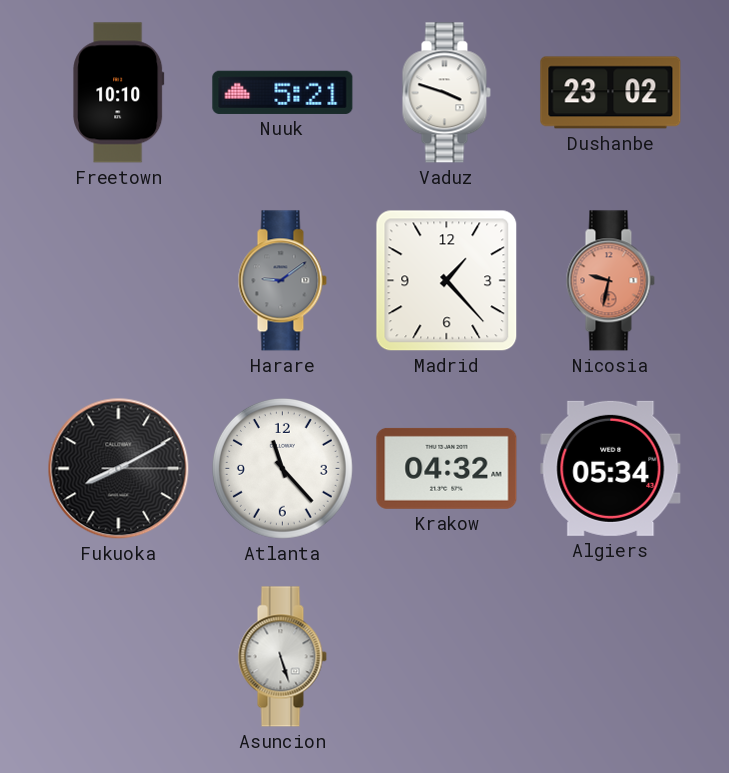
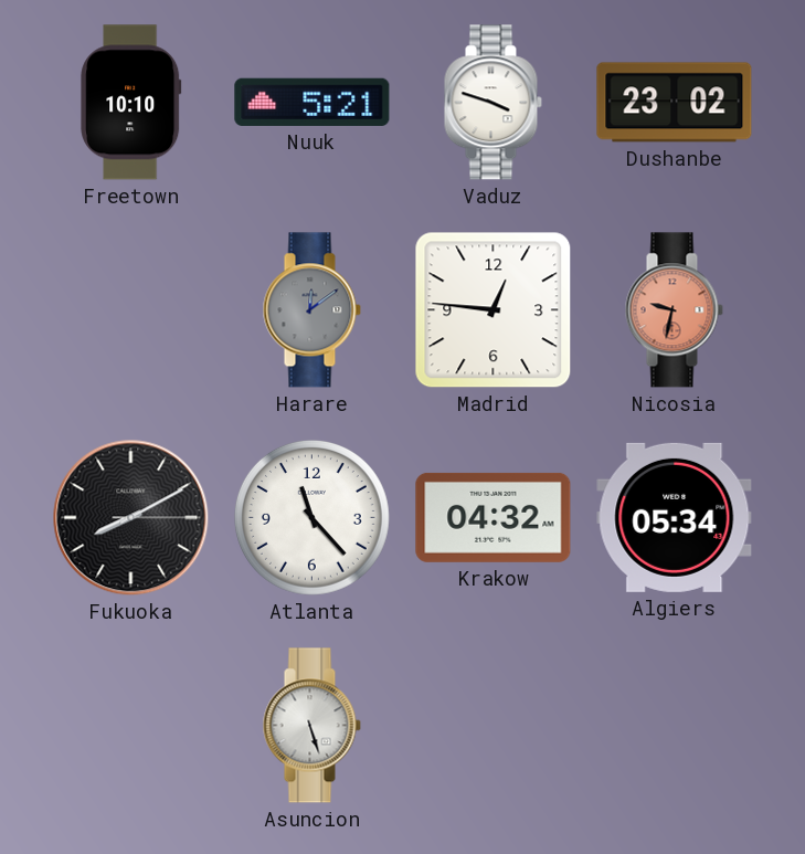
Harare: 9:09 -> 12:09
Madrid: 1:23 -> 12:46
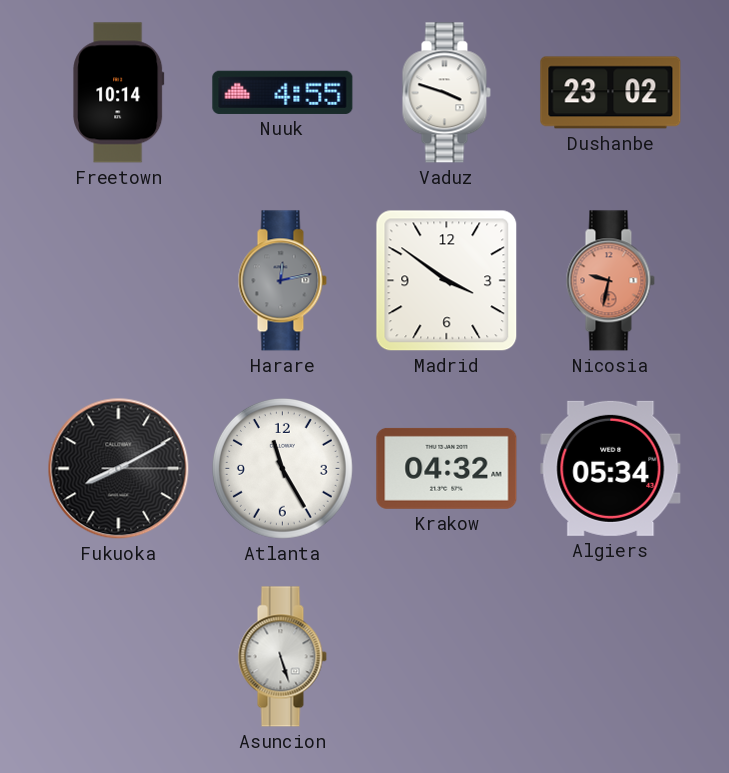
Freetown: 10:10 -> 10:14
Nuuk: 5:21 -> 4:55
Harare: 12:09 -> 12:13
Madrid: 12:46 -> 3:51
Atlanta: 11:23 -> 11:25
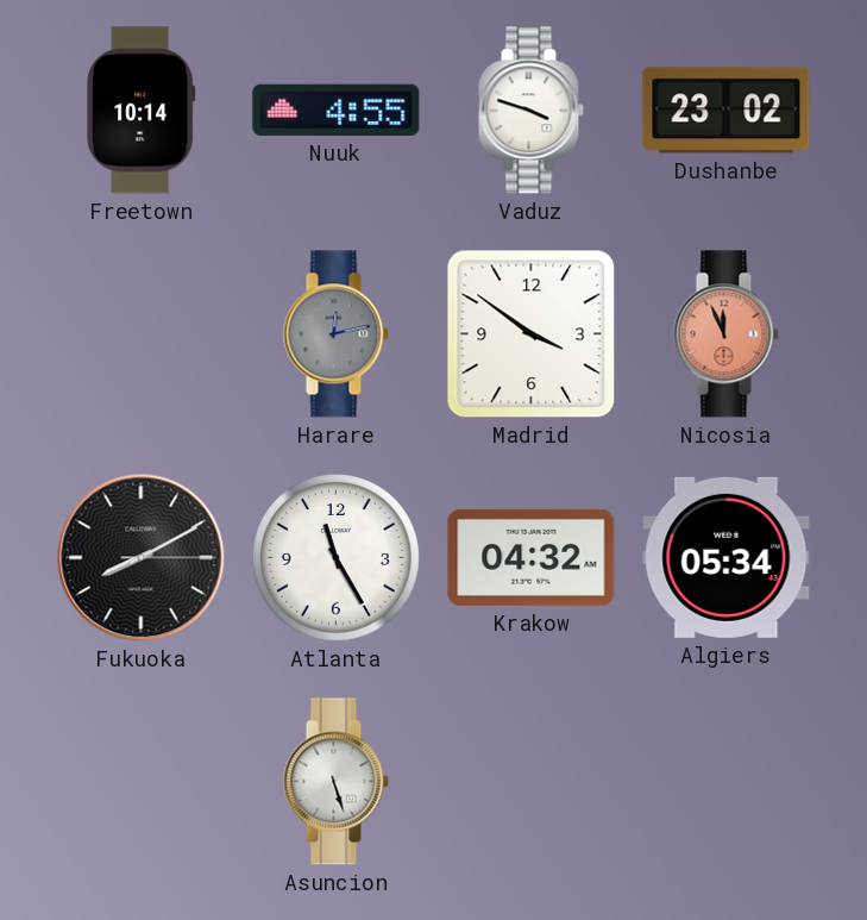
Nicosia: 9:32 -> 11:56
